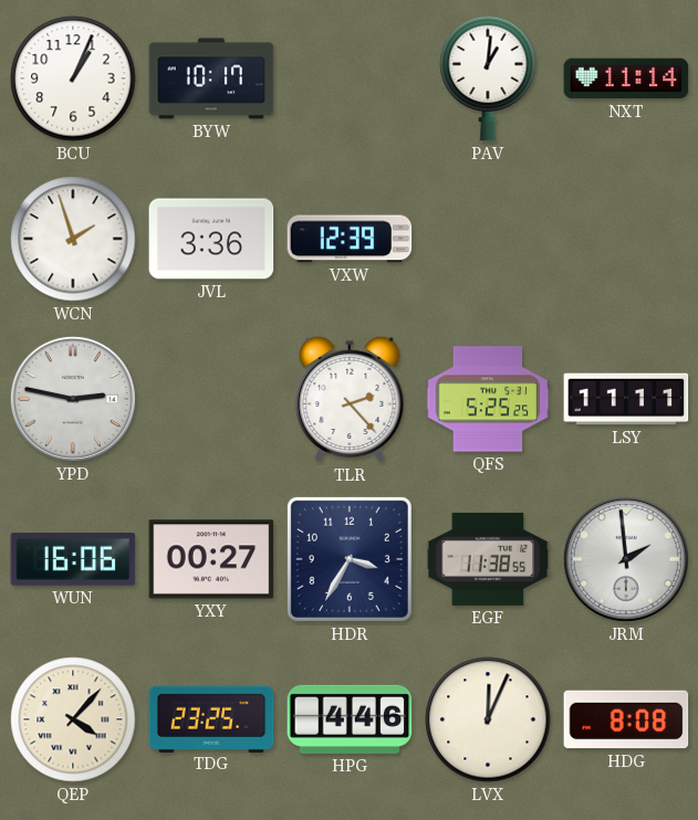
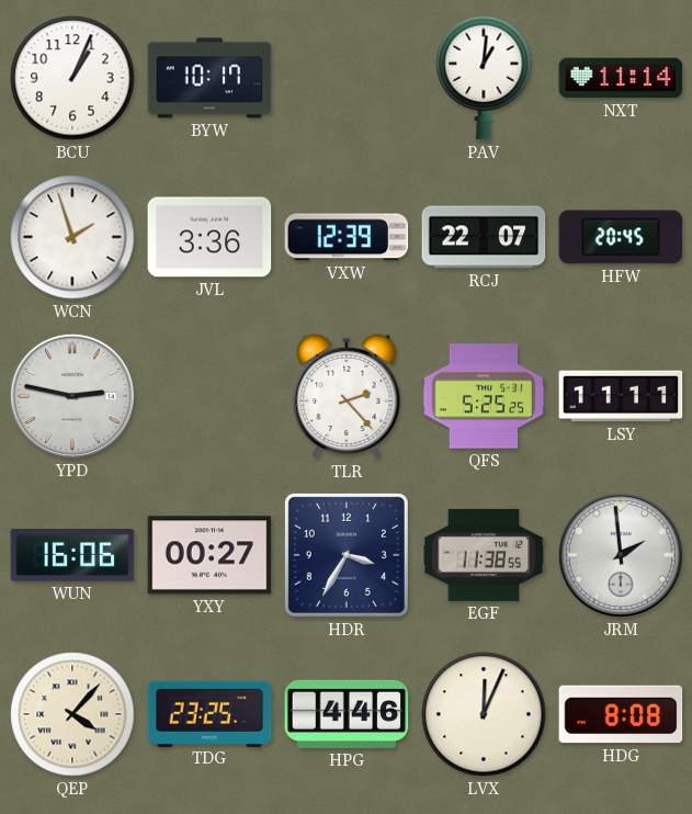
RCJ: none -> 22:07
HFW: none -> 20:45
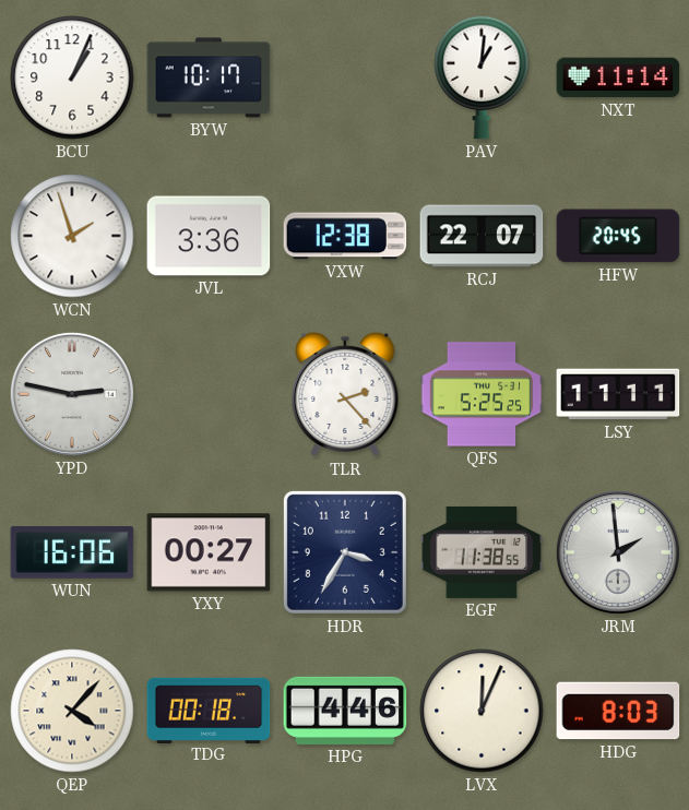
VXW: 12:39 -> 12:38
TDG: 23:25 -> 00:18
HDG: 8:08 -> 8:03
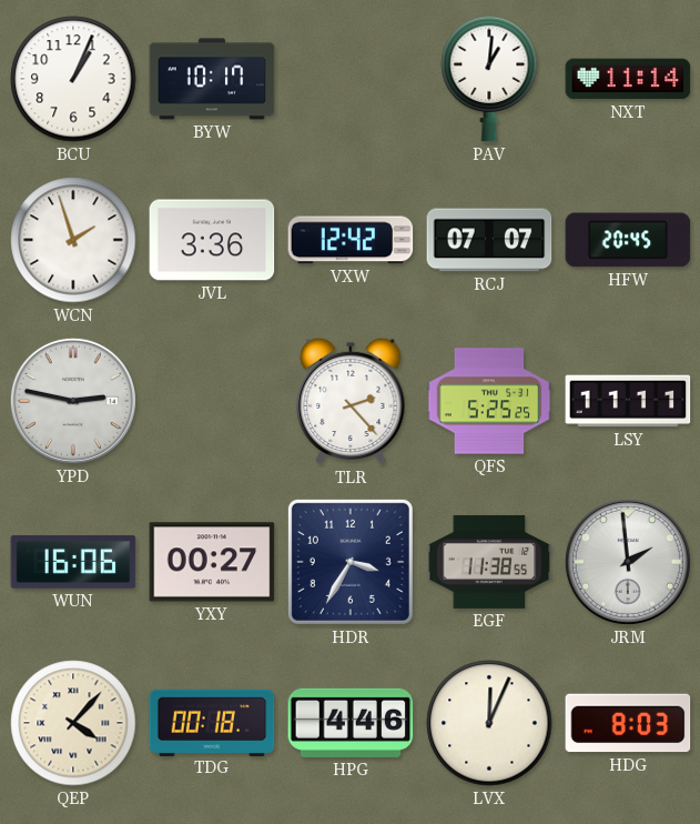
VXW: 12:38 -> 12:42
RCJ: 22:07 -> 07:07
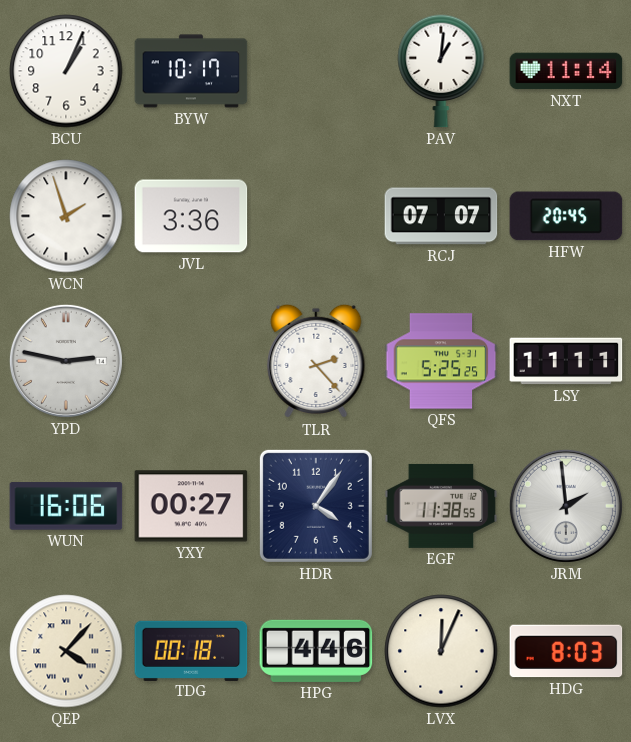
VXW: 12:42 -> none
HDR: 3:35 -> 4:06
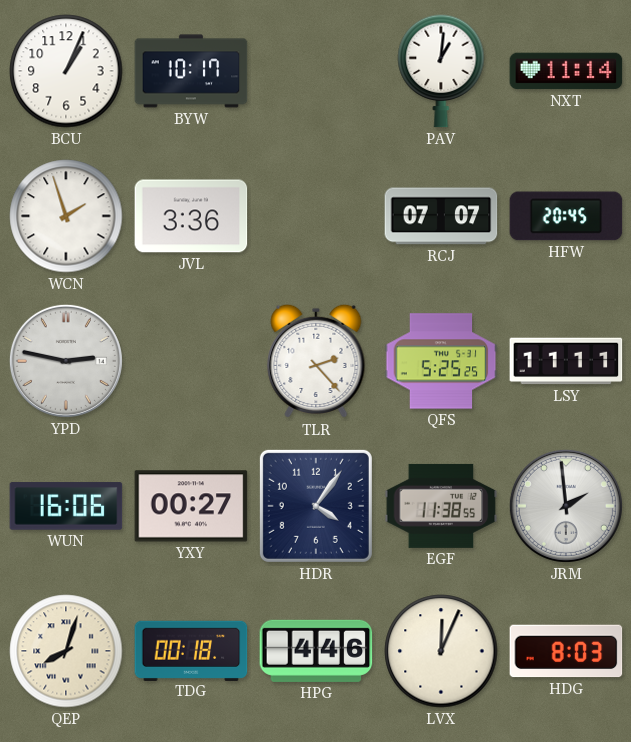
QEP: 4:07 -> 8:03
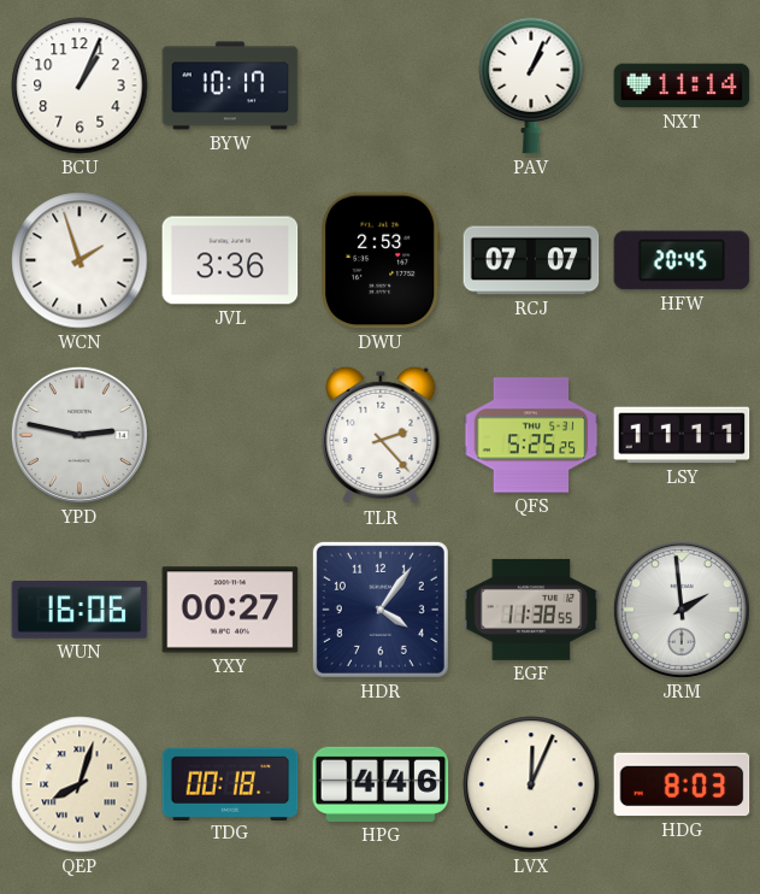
PAV: 1:01 -> 1:04
DWU: none -> 2:53
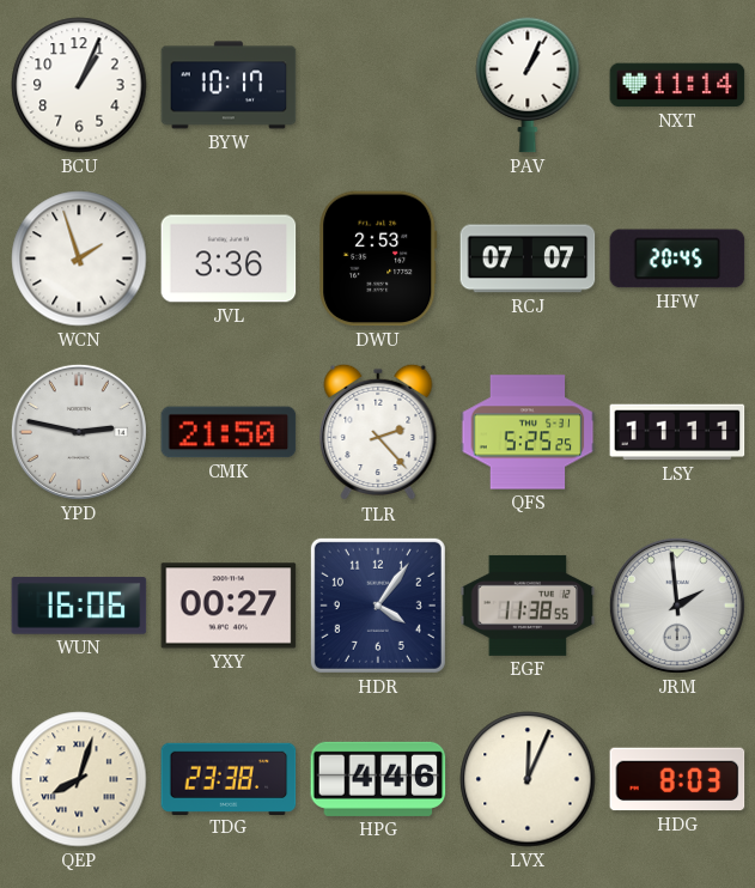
CMK: none -> 21:50
TDG: 00:18 -> 23:38
